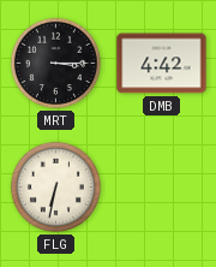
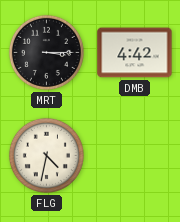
FLG: 6:32 -> 4:32
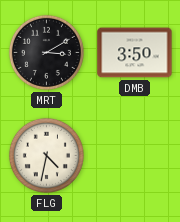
MRT: 3:15 -> 3:10
DMB: 4:42 -> 3:50
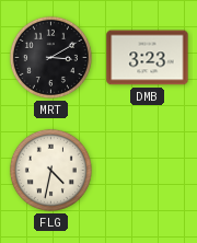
DMB: 3:50 -> 3:23
